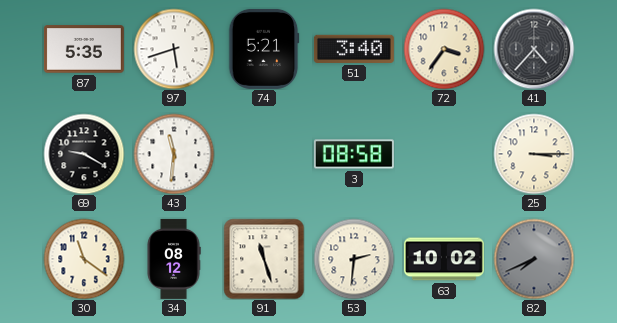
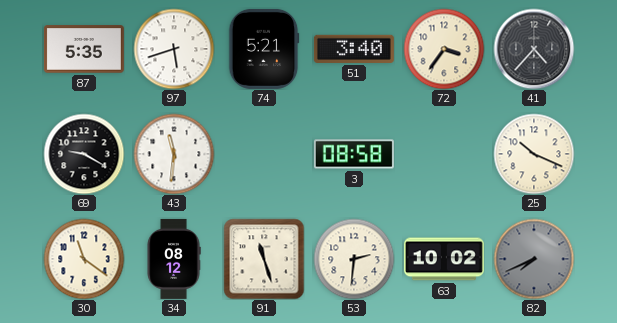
25: 3:15 -> 10:19
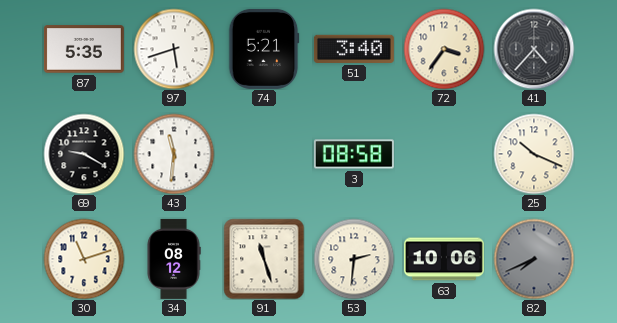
30: 11:21 -> 11:12
63: 10:02 -> 10:06
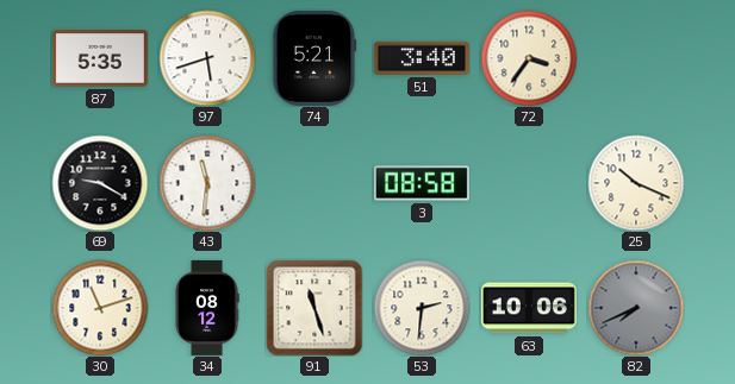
41: 4:37 -> none
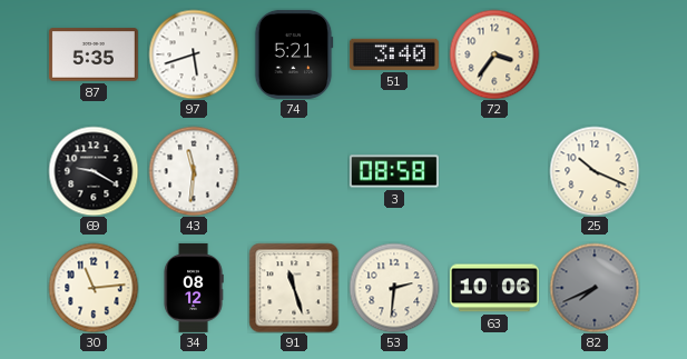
30: 11:12 -> 11:14
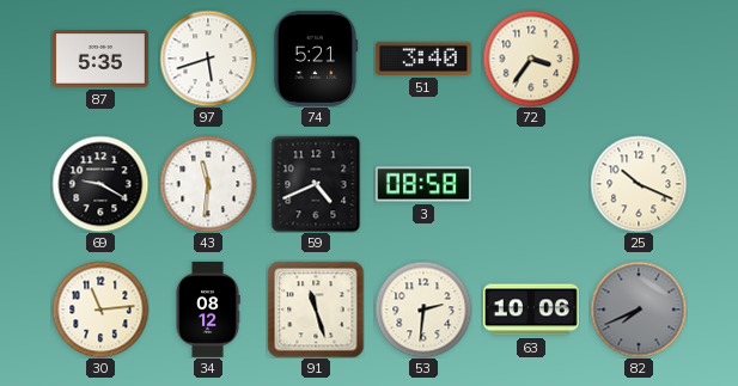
59: none -> 4:41
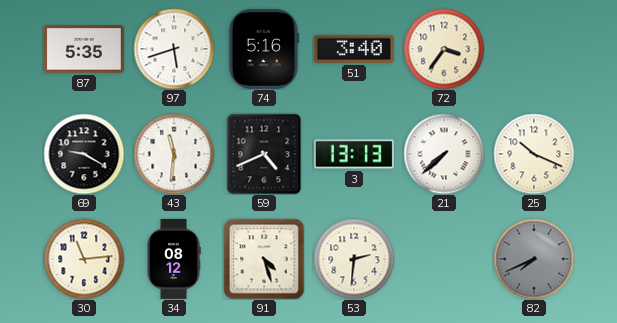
74: 5:21 -> 5:16
3: 08:58 -> 13:13
21: none -> 7:38
91: 11:27 -> 4:27
63: 10:06 -> none
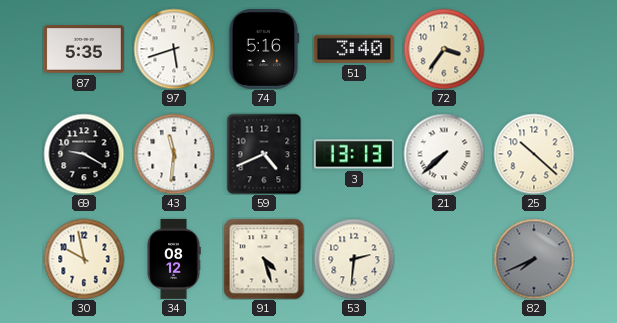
25: 10:19 -> 10:22
30: 11:14 -> 9:58
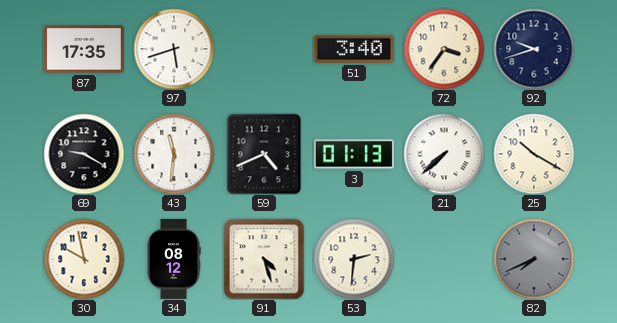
87: 5:35 -> 17:35
74: 5:16 -> none
92: none -> 9:42
3: 13:13 -> 01:13
25: 10:22 -> 10:20
